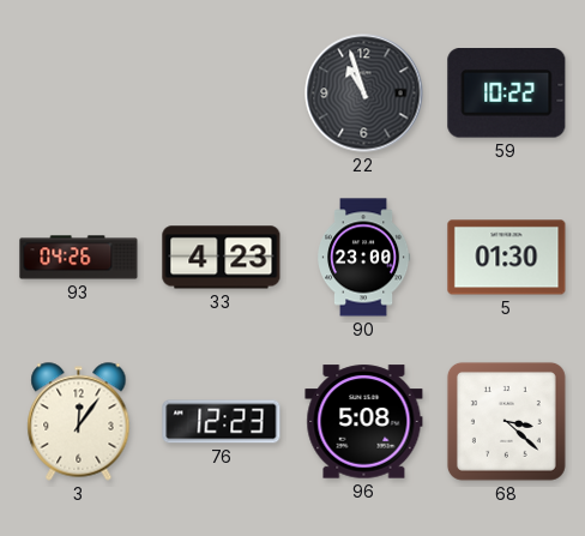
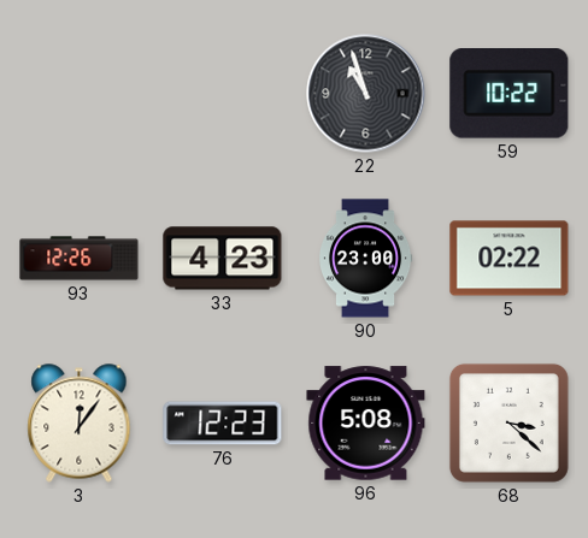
93: 04:26 -> 12:26
5: 01:30 -> 02:22
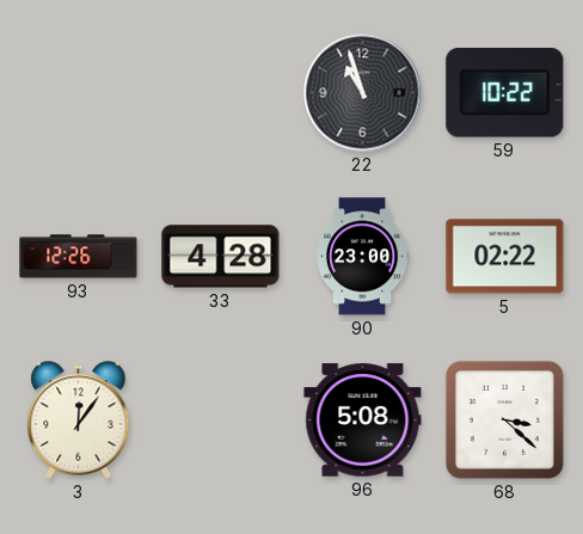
33: 4:23 -> 4:28
76: 12:23 -> none
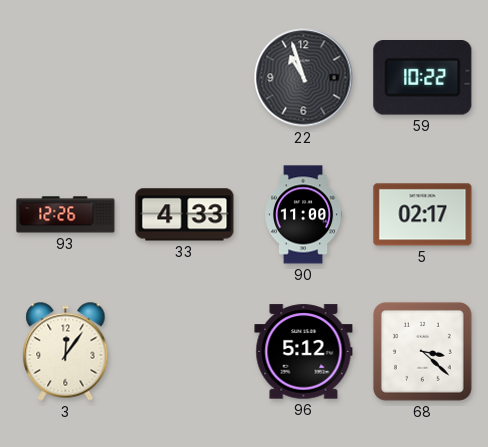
33: 4:28 -> 4:33
90: 23:00 -> 11:00
5: 02:22 -> 02:17
96: 5:08 -> 5:12
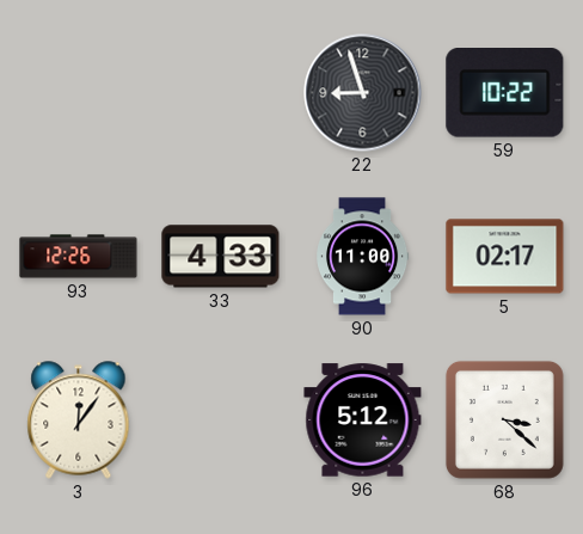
22: 10:57 -> 8:57
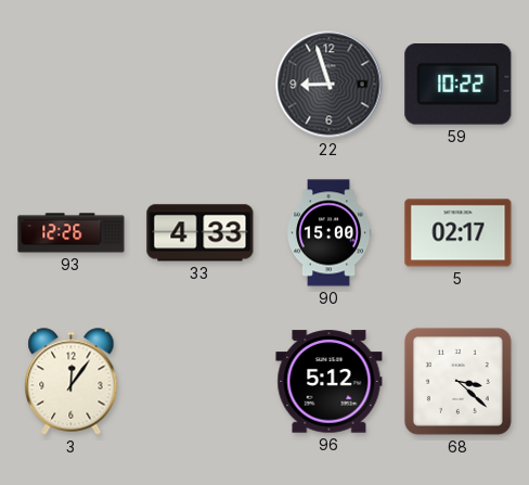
90: 11:00 -> 15:00
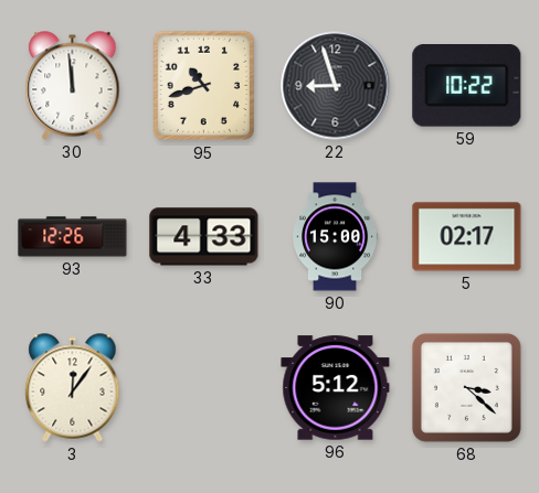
30: none -> 11:59
95: none -> 10:42
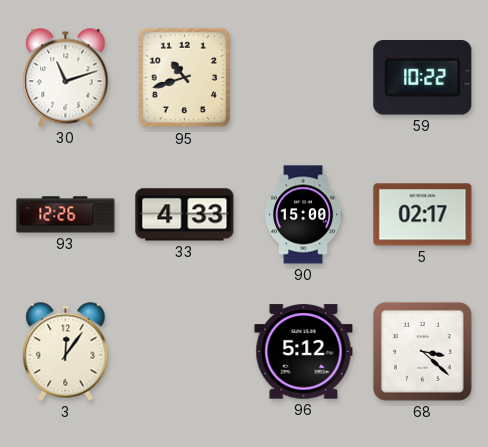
30: 11:59 -> 11:12
22: 8:57 -> none
